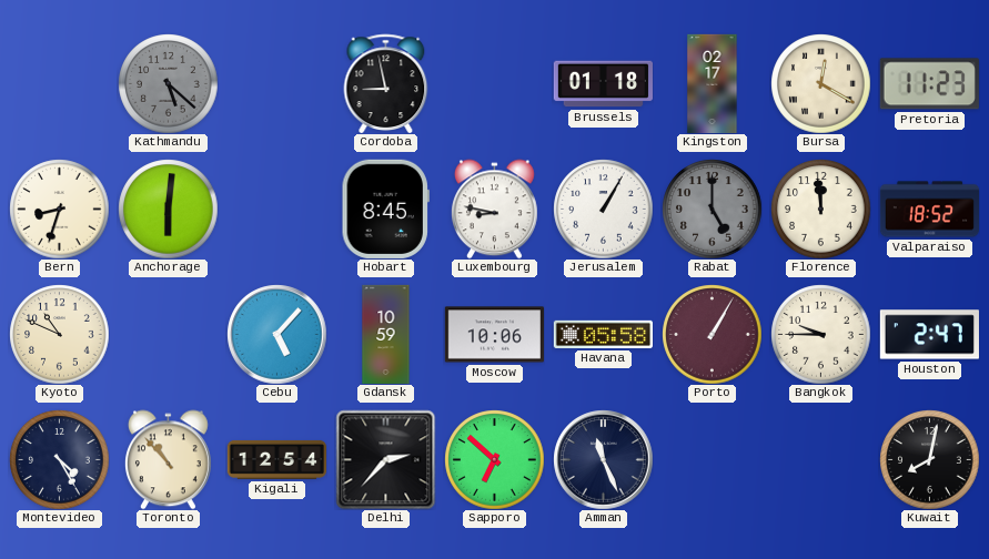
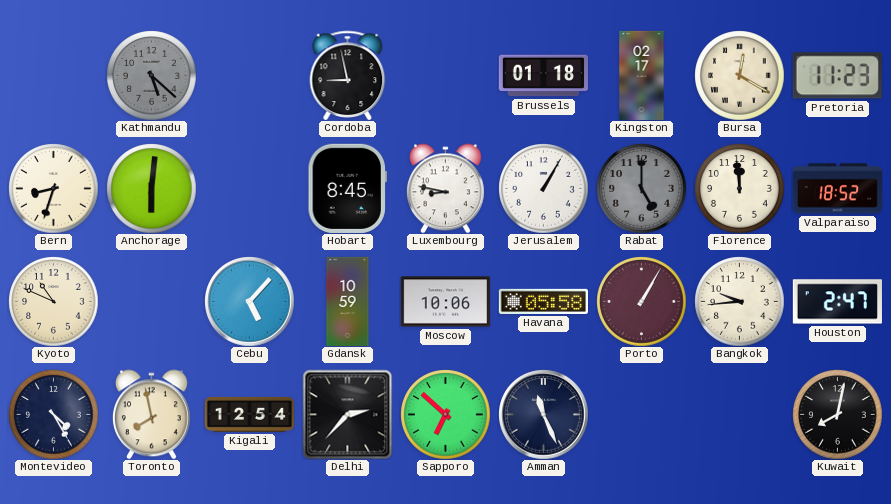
Bangkok: 9:45 -> 9:44
Toronto: 10:53 -> 7:58
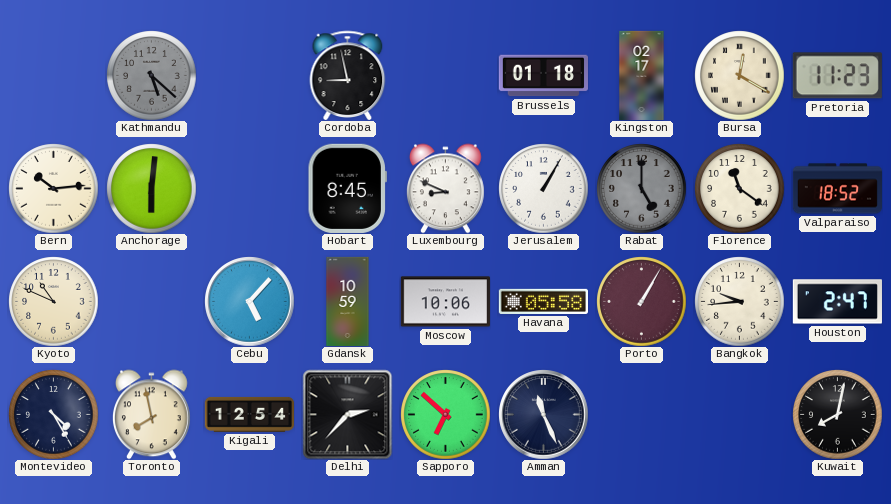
Bern: 8:33 -> 10:14
Luxembourg: 8:47 -> 8:49
Florence: 11:59 -> 11:21
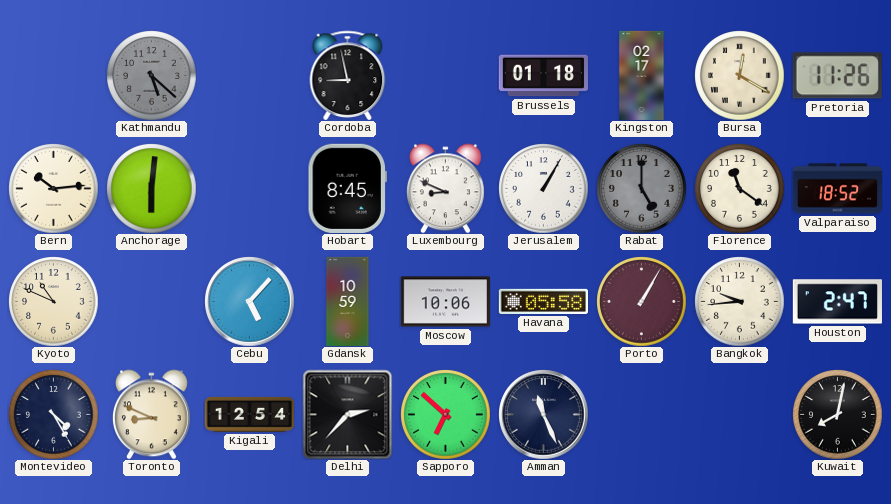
Pretoria: 11:23 -> 11:26
Toronto: 7:58 -> 8:49
